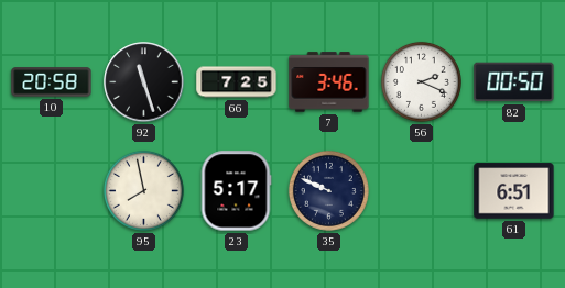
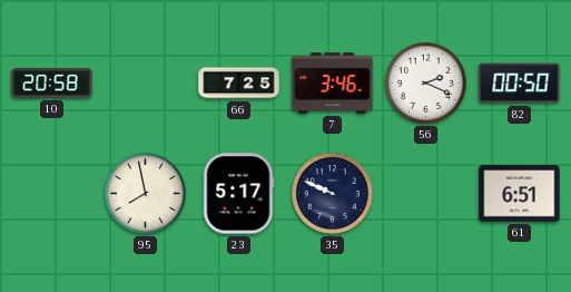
92: 11:27 -> none
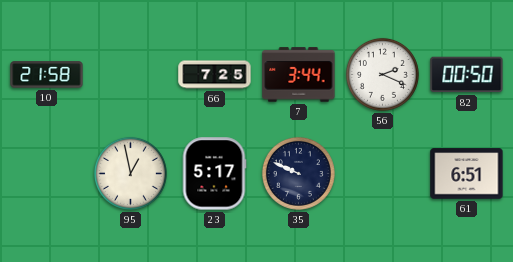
10: 20:58 -> 21:58
7: 3:46 -> 3:44
95: 7:58 -> 12:58
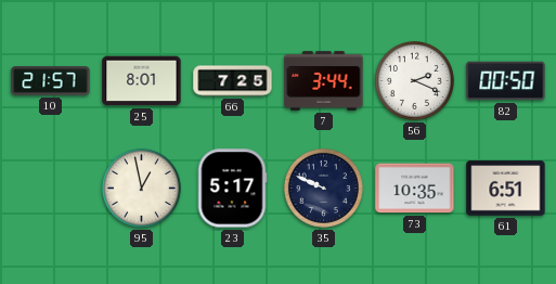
10: 21:58 -> 21:57
25: none -> 8:01
73: none -> 10:35
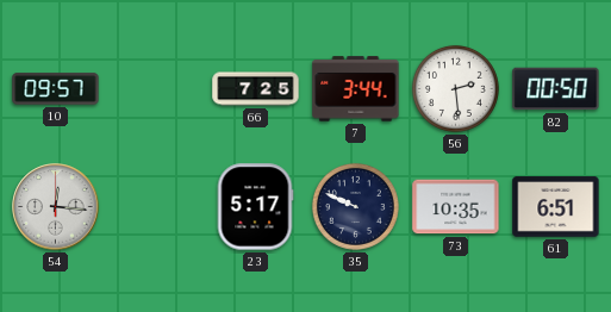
10: 21:57 -> 09:57
25: 8:01 -> none
56: 2:19 -> 2:29
54: none -> 12:16
95: 12:58 -> none
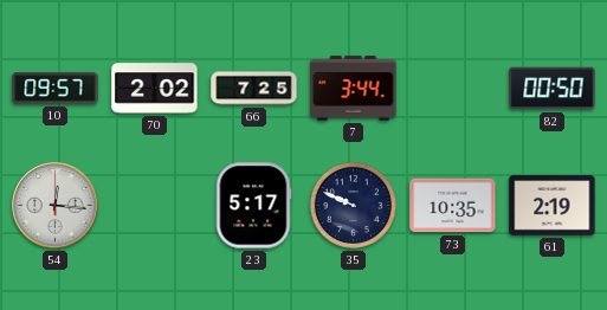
70: none -> 2:02
56: 2:29 -> none
61: 6:51 -> 2:19
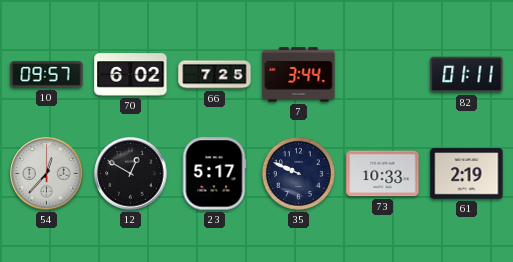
70: 2:02 -> 6:02
82: 00:50 -> 01:11
54: 12:16 -> 12:37
12: none -> 12:50
73: 10:35 -> 10:33
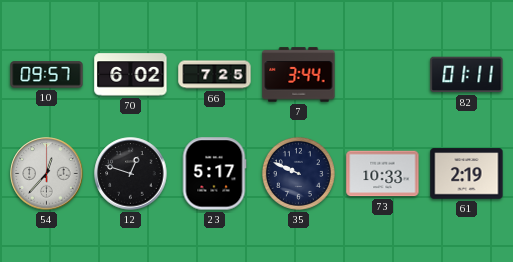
12: 12:50 -> 12:48
